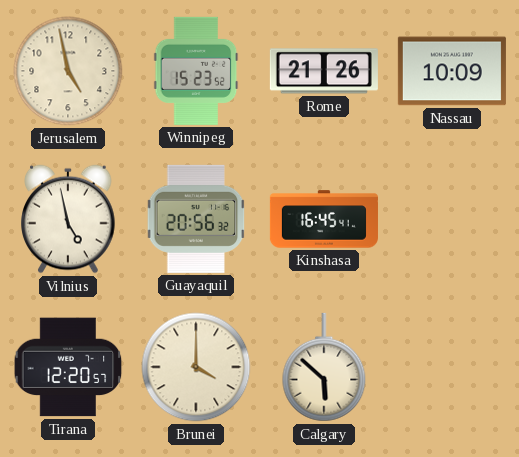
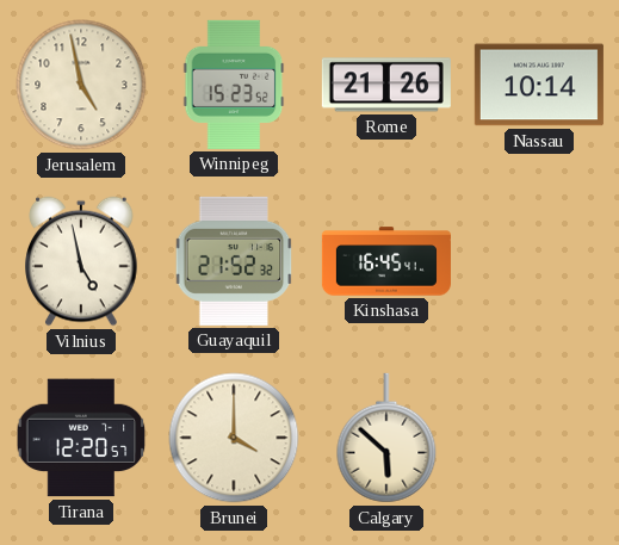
Nassau: 10:09 -> 10:14
Guayaquil: 20:56 -> 21:52
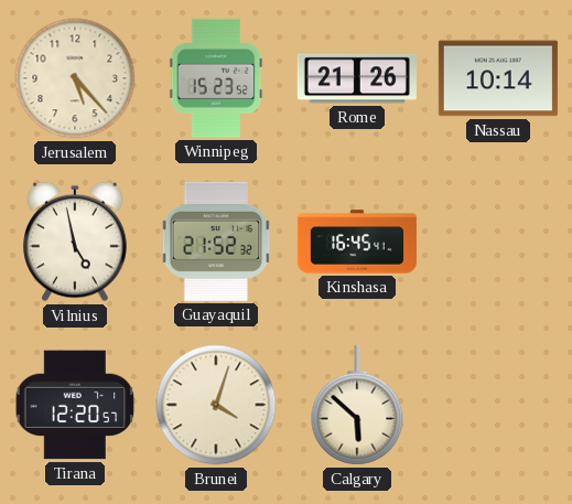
Jerusalem: 4:58 -> 5:23
Brunei: 4:00 -> 4:03
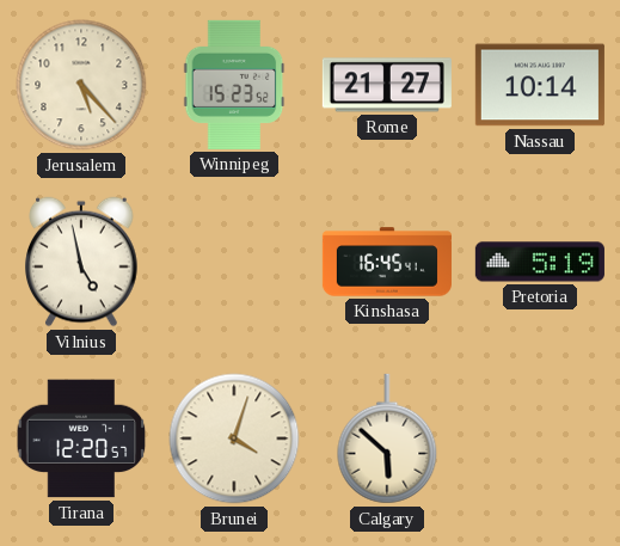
Rome: 21:26 -> 21:27
Guayaquil: 21:52 -> none
Pretoria: none -> 5:19
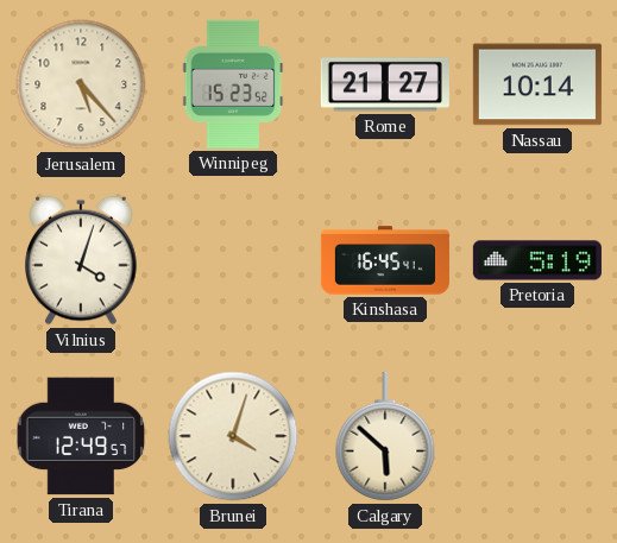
Vilnius: 4:58 -> 4:03
Tirana: 12:20 -> 12:49
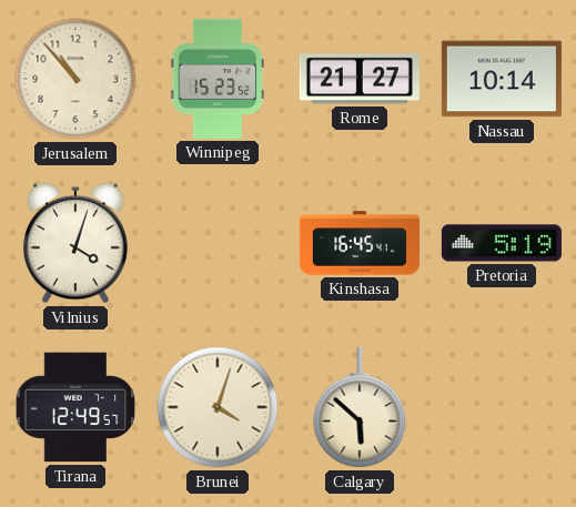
Jerusalem: 5:23 -> 10:53
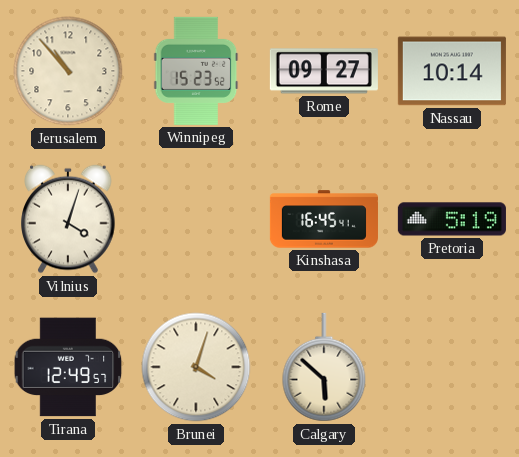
Rome: 21:27 -> 09:27
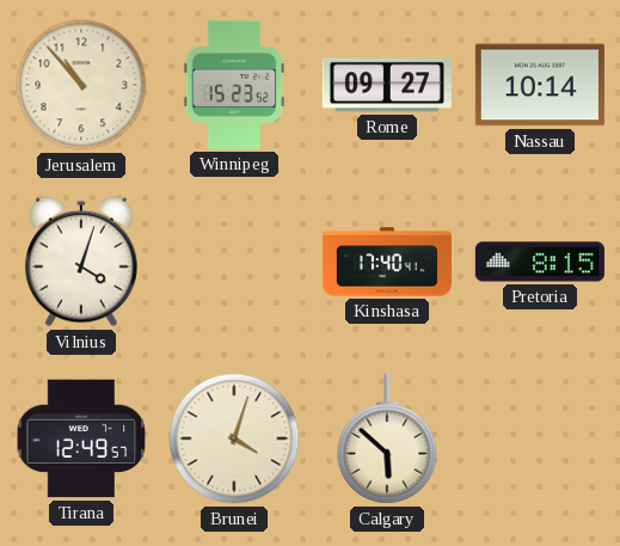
Kinshasa: 16:45 -> 17:40
Pretoria: 5:19 -> 8:15
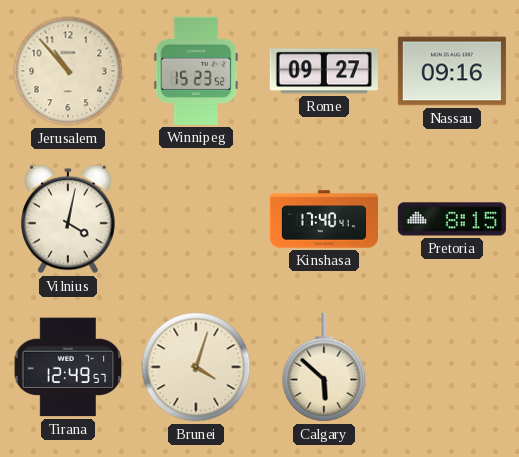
Nassau: 10:14 -> 09:16
Vilnius: 4:03 -> 4:02
